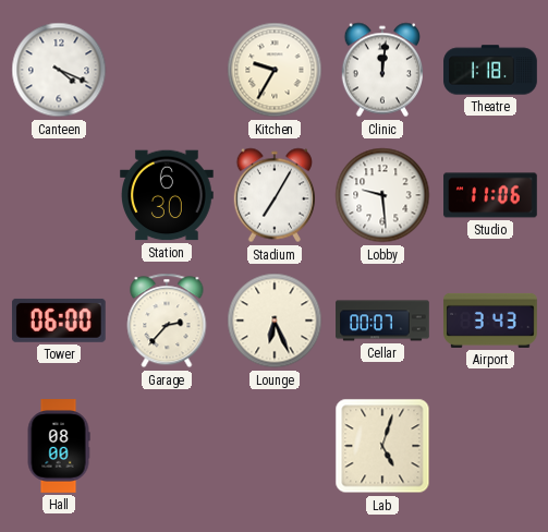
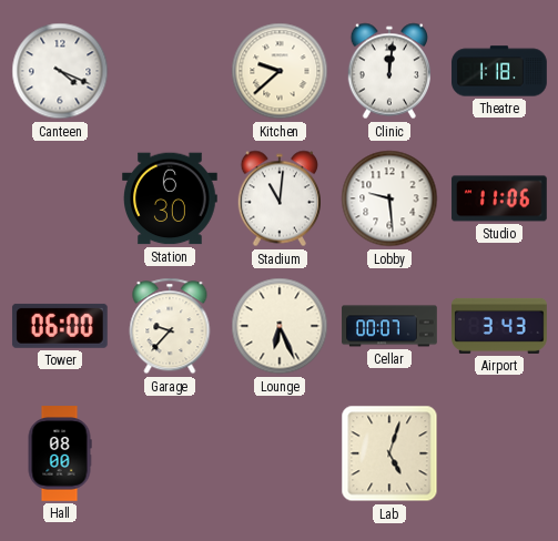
Kitchen: 9:35 -> 9:38
Stadium: 7:05 -> 11:01
Garage: 2:37 -> 9:37
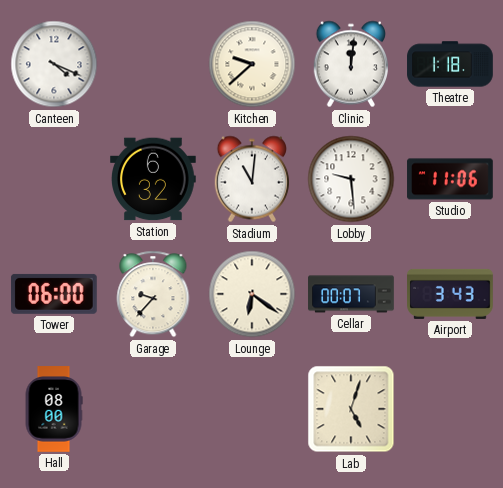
Station: 6:30 -> 6:32
Lounge: 6:26 -> 6:21
